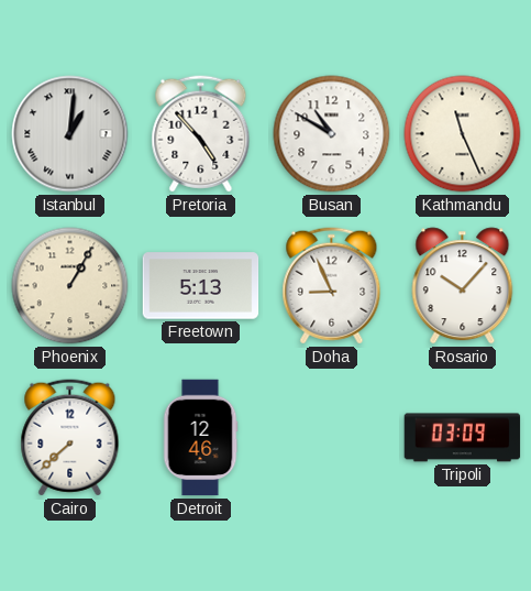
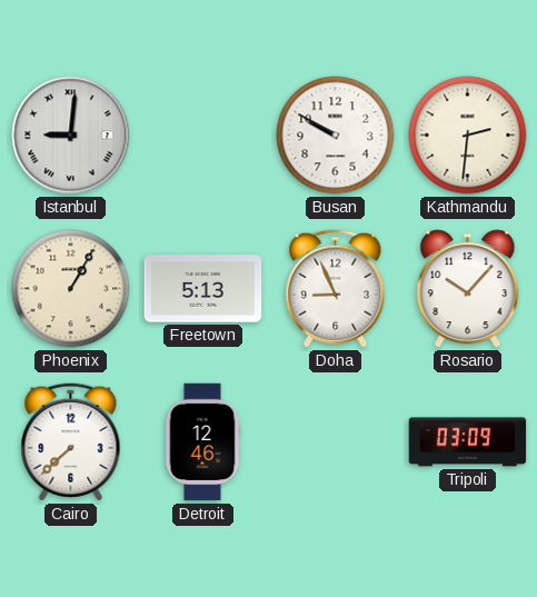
Istanbul: 1:01 -> 9:01
Pretoria: 4:53 -> none
Busan: 10:50 -> 9:50
Kathmandu: 11:26 -> 2:31
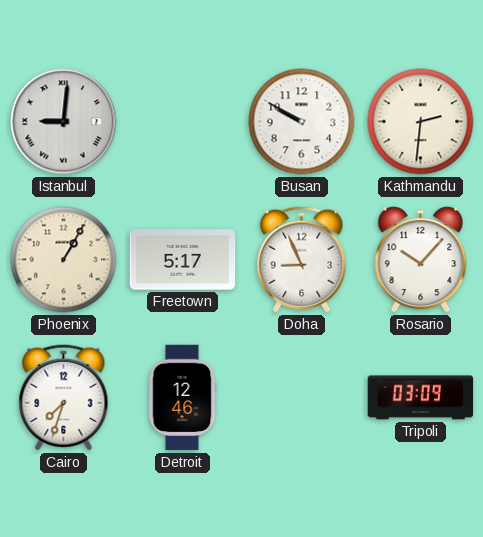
Freetown: 5:13 -> 5:17
Cairo: 7:38 -> 7:33
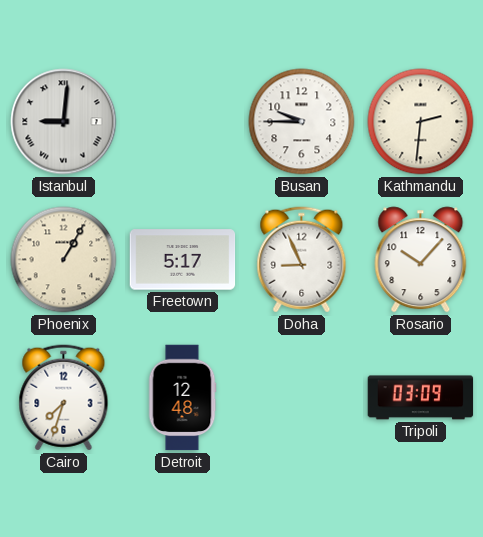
Busan: 9:50 -> 9:45
Detroit: 12:46 -> 12:48
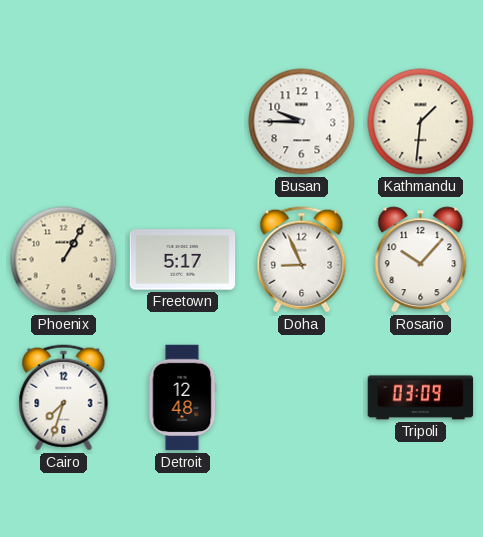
Istanbul: 9:01 -> none
Kathmandu: 2:31 -> 1:31
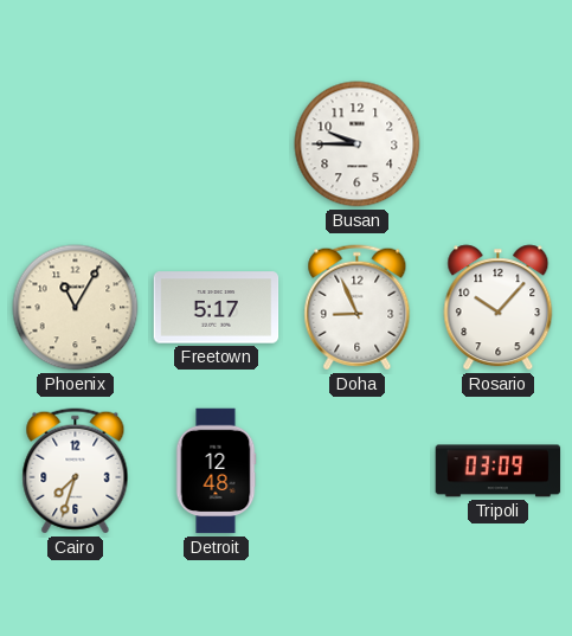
Kathmandu: 1:31 -> none
Phoenix: 1:05 -> 11:05
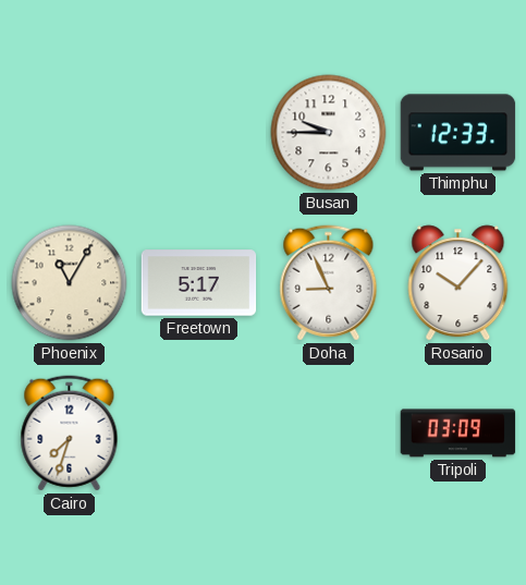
Thimphu: none -> 12:33
Detroit: 12:48 -> none
